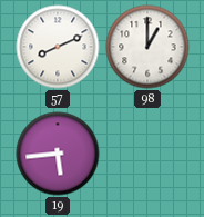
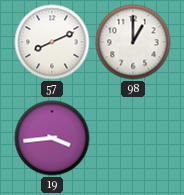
19: 5:44 -> 3:44
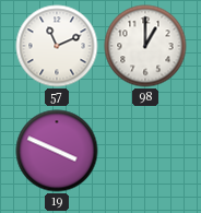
57: 8:11 -> 11:11
19: 3:44 -> 3:49
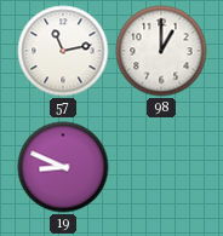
57: 11:11 -> 11:13
19: 3:49 -> 8:49
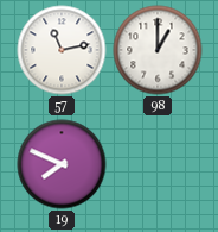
19: 8:49 -> 7:49
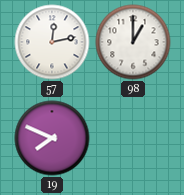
57: 11:13 -> 12:13
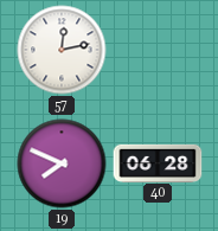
98: 1:00 -> none
40: none -> 06:28
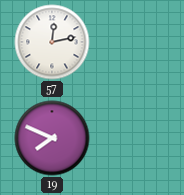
40: 06:28 -> none
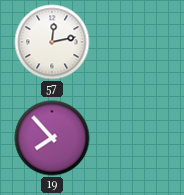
19: 7:49 -> 7:53
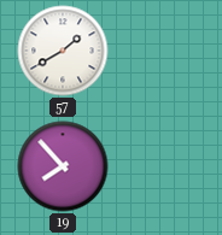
57: 12:13 -> 1:40
